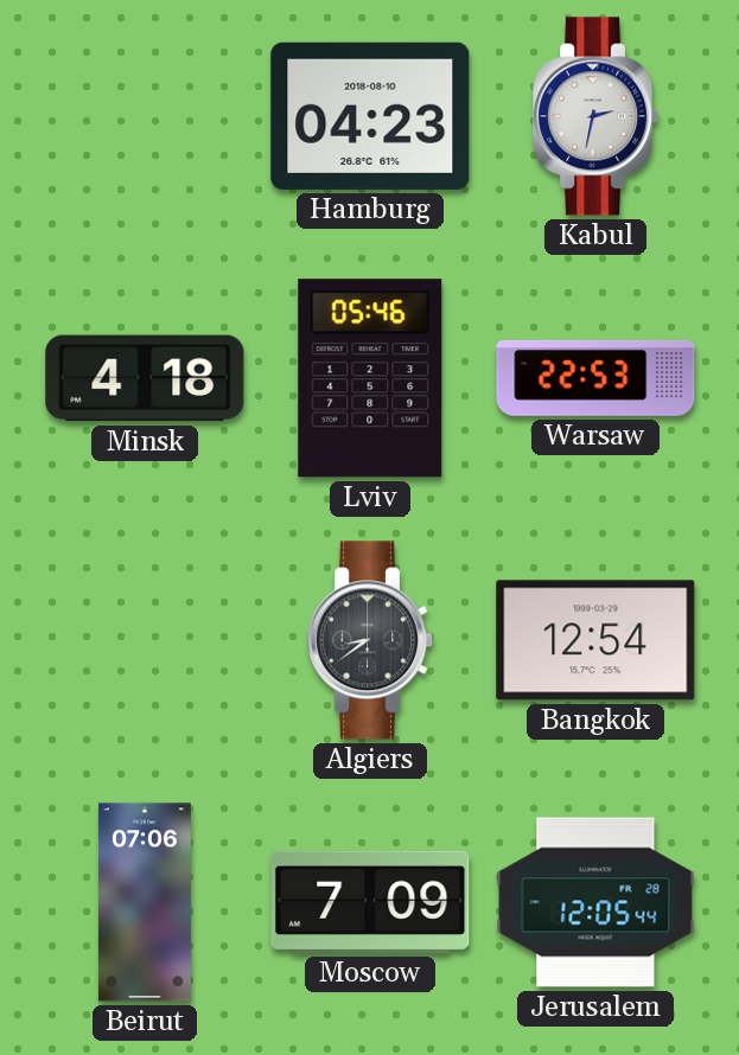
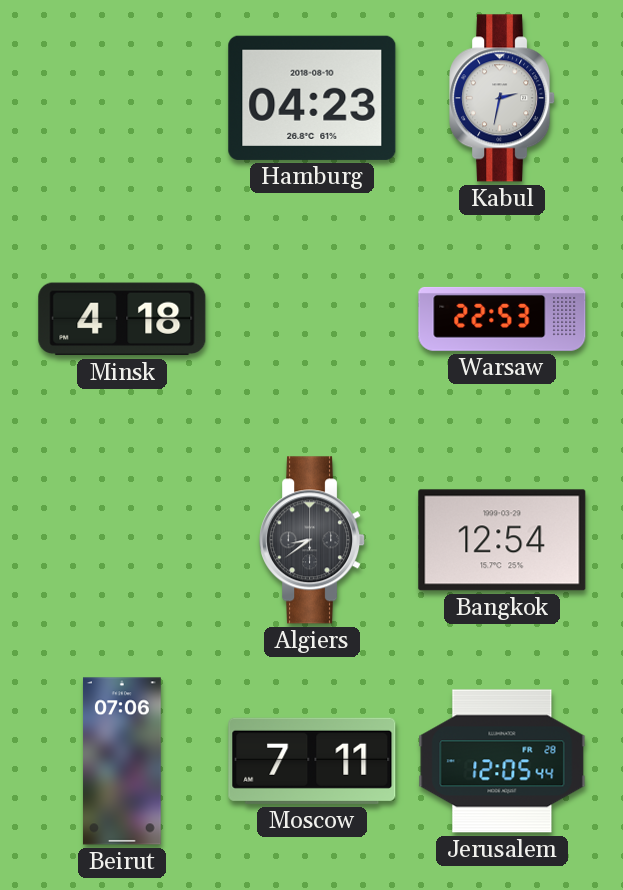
Lviv: 05:46 -> none
Moscow: 7:09 -> 7:11
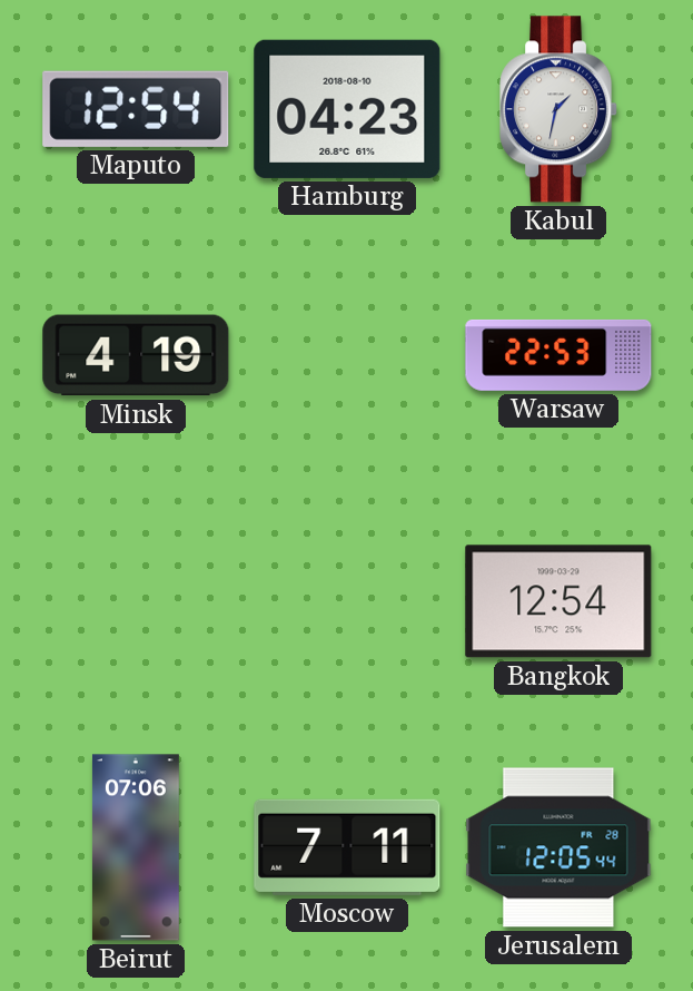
Maputo: none -> 12:54
Kabul: 2:32 -> 1:32
Minsk: 4:18 -> 4:19
Algiers: 8:39 -> none
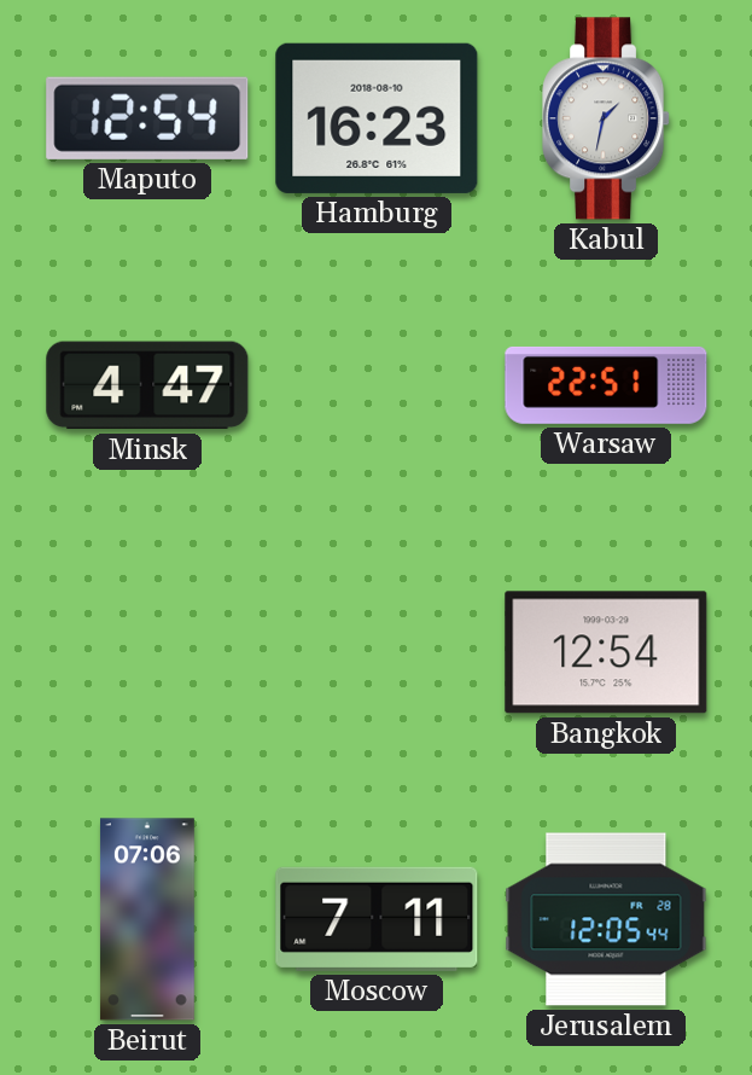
Hamburg: 04:23 -> 16:23
Minsk: 4:19 -> 4:47
Warsaw: 22:53 -> 22:51
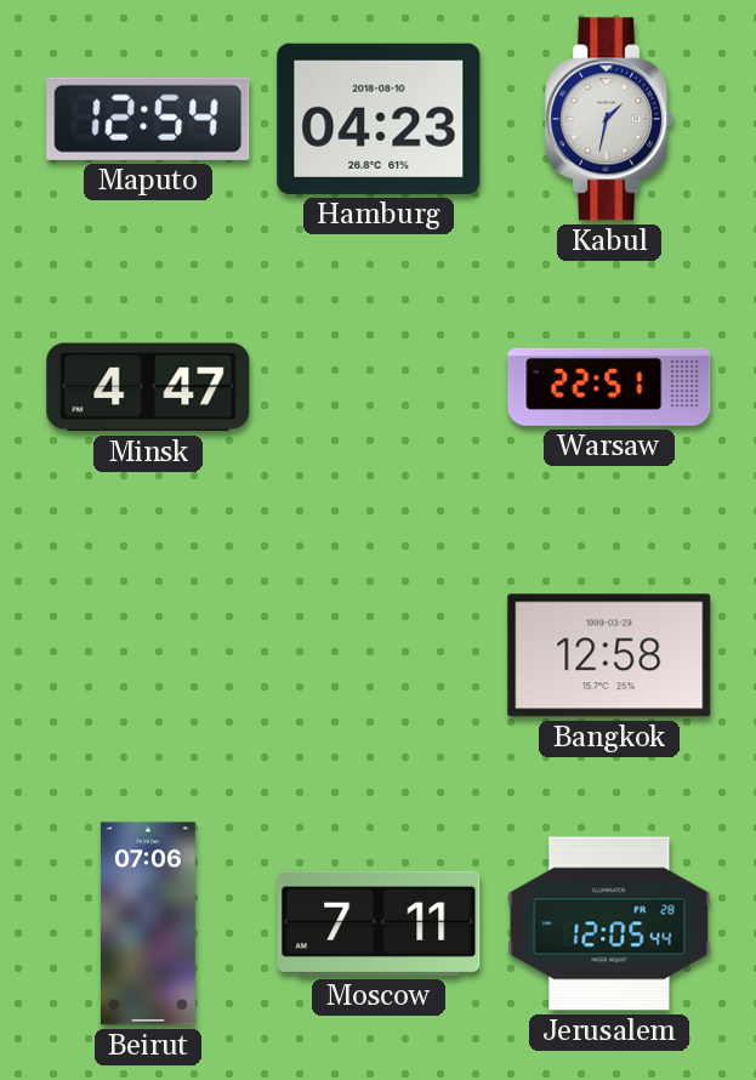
Hamburg: 16:23 -> 04:23
Bangkok: 12:54 -> 12:58
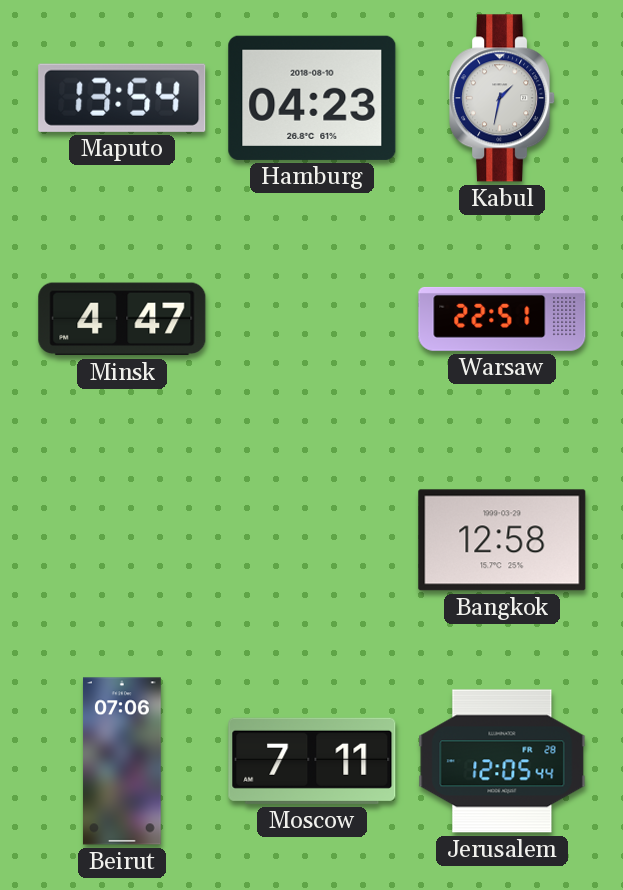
Maputo: 12:54 -> 13:54
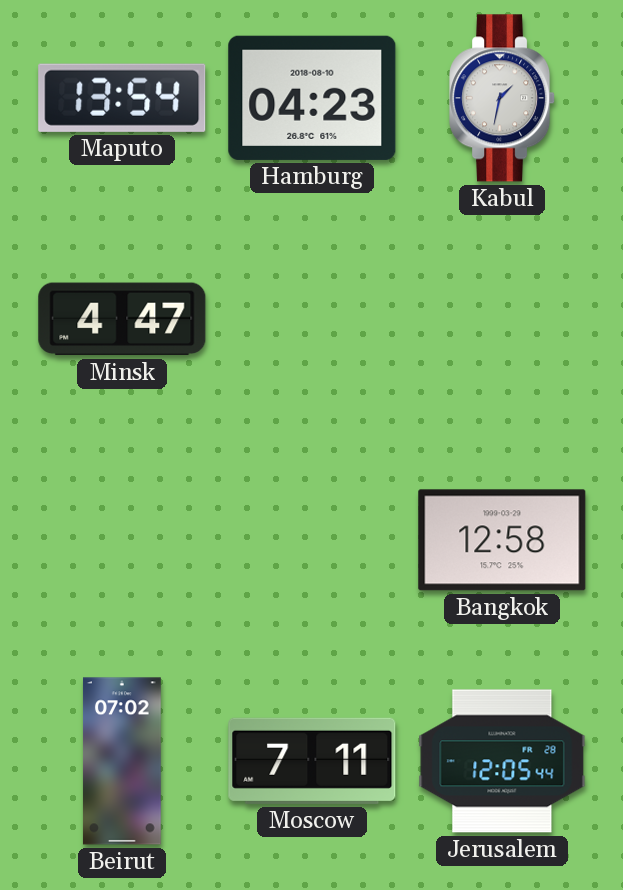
Warsaw: 22:51 -> none
Beirut: 07:06 -> 07:02
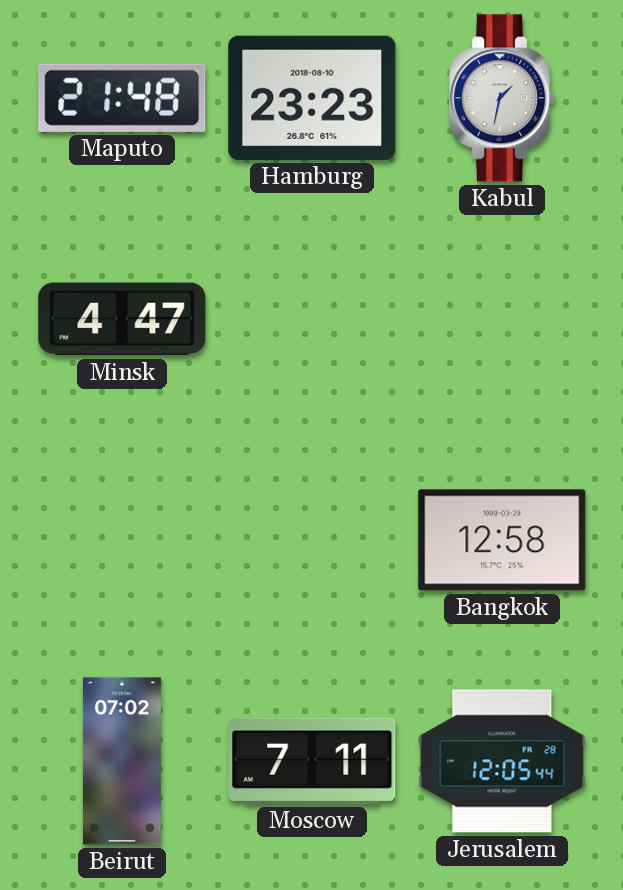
Maputo: 13:54 -> 21:48
Hamburg: 04:23 -> 23:23
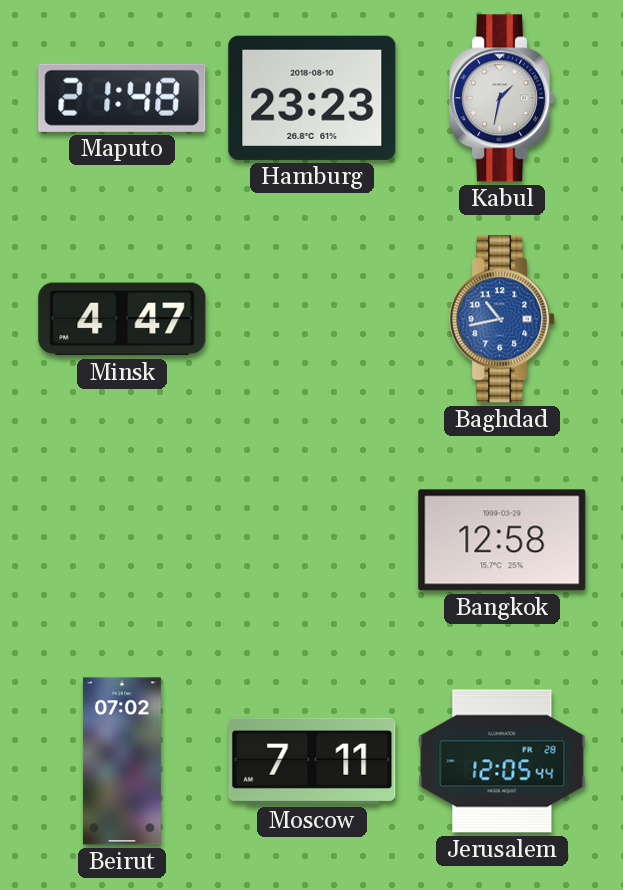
Baghdad: none -> 10:43
